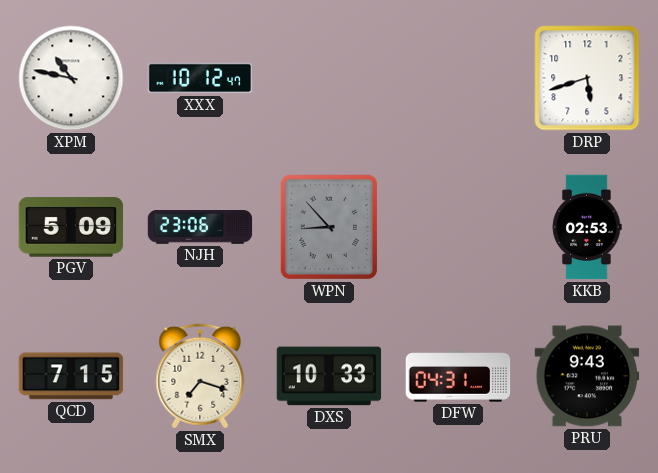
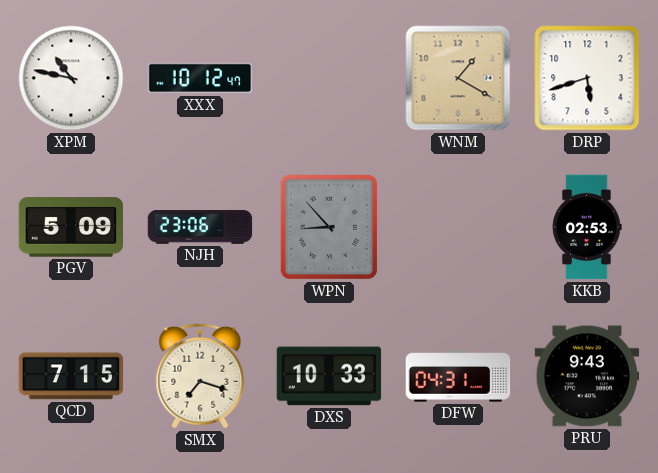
WNM: none -> 1:20
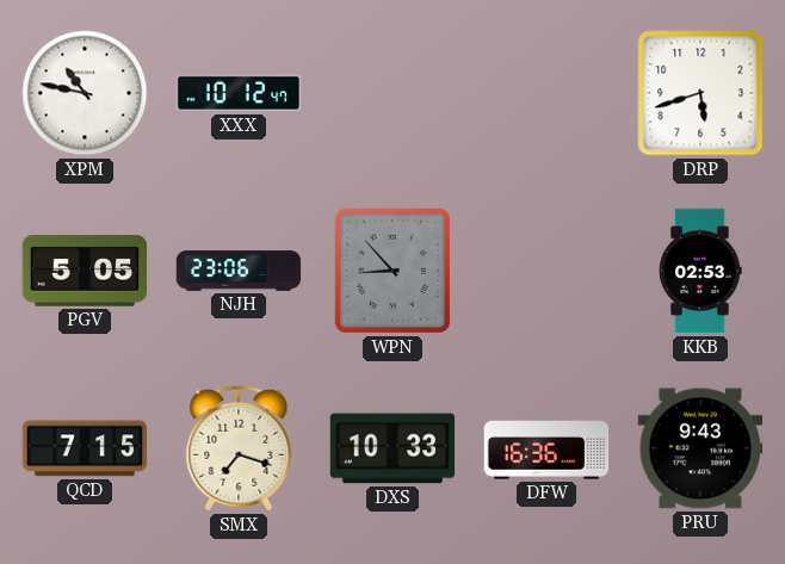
WNM: 1:20 -> none
PGV: 5:09 -> 5:05
DFW: 04:31 -> 16:36
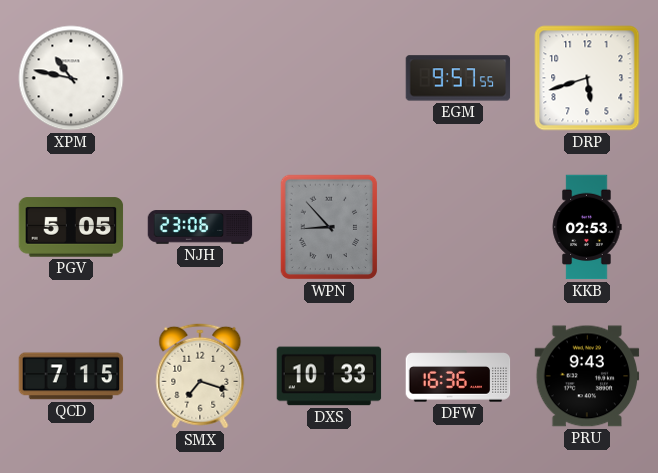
XXX: 10:12 -> none
EGM: none -> 9:57
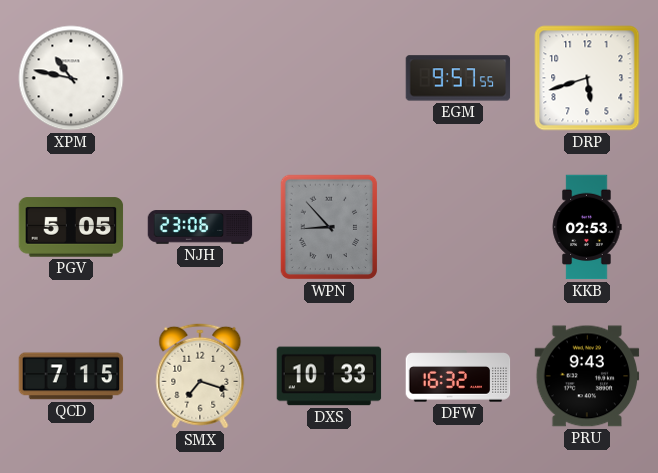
DFW: 16:36 -> 16:32
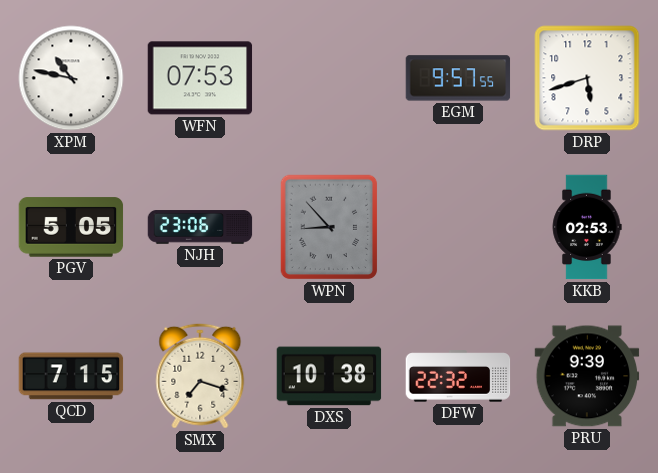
WFN: none -> 07:53
DXS: 10:33 -> 10:38
DFW: 16:32 -> 22:32
PRU: 9:43 -> 9:39
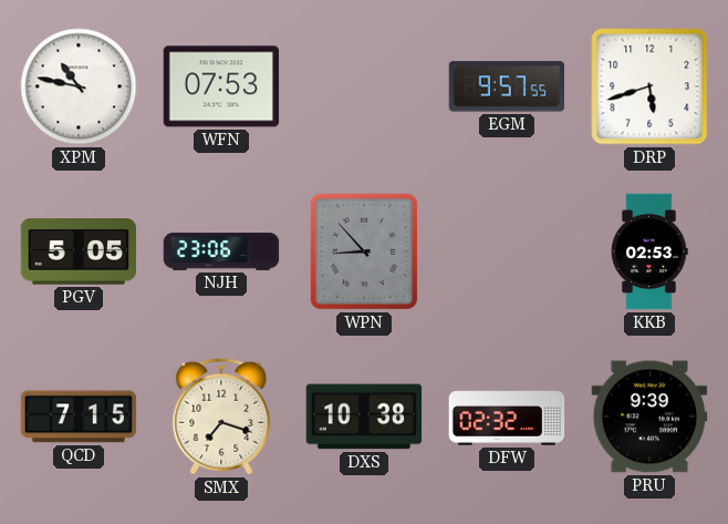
DFW: 22:32 -> 02:32
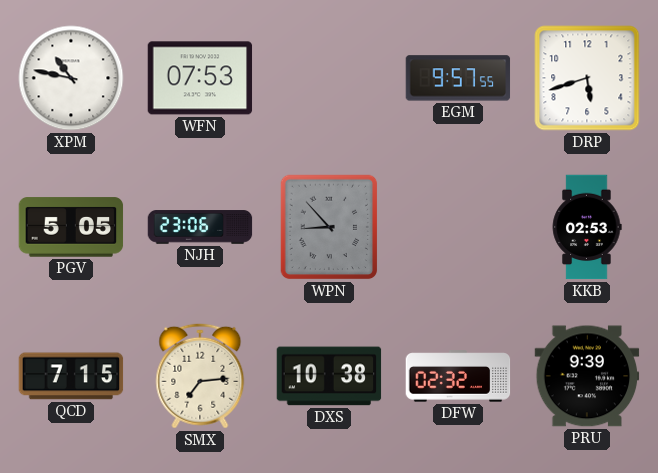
SMX: 7:18 -> 7:14
